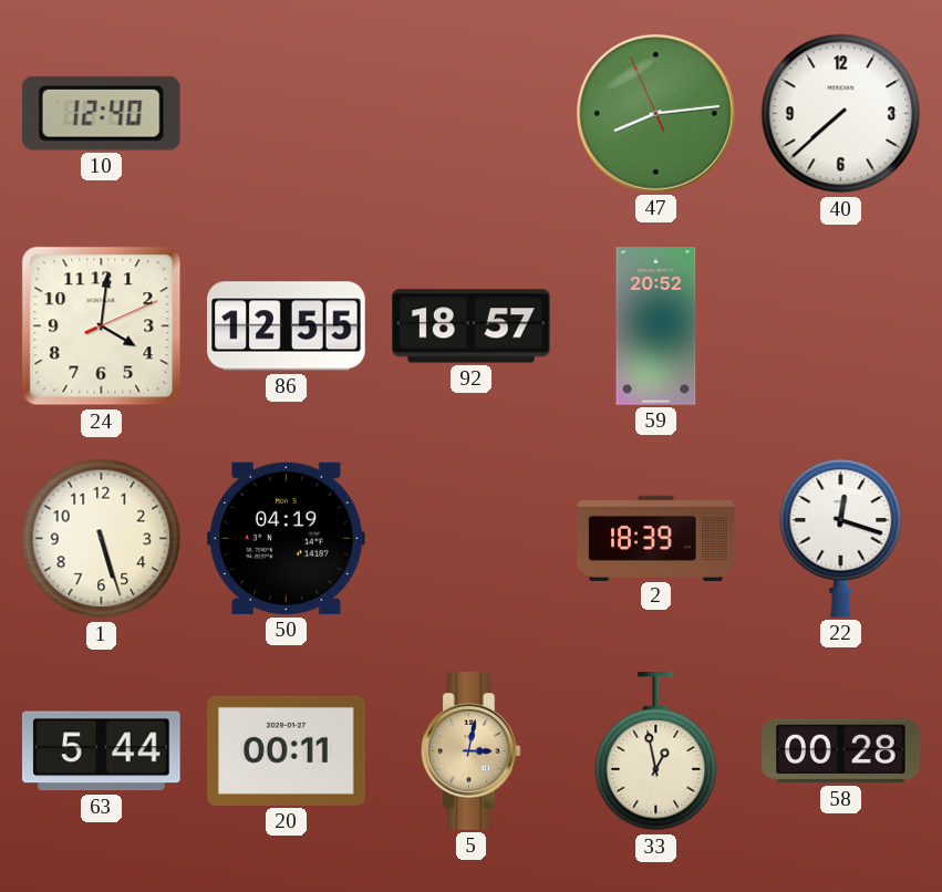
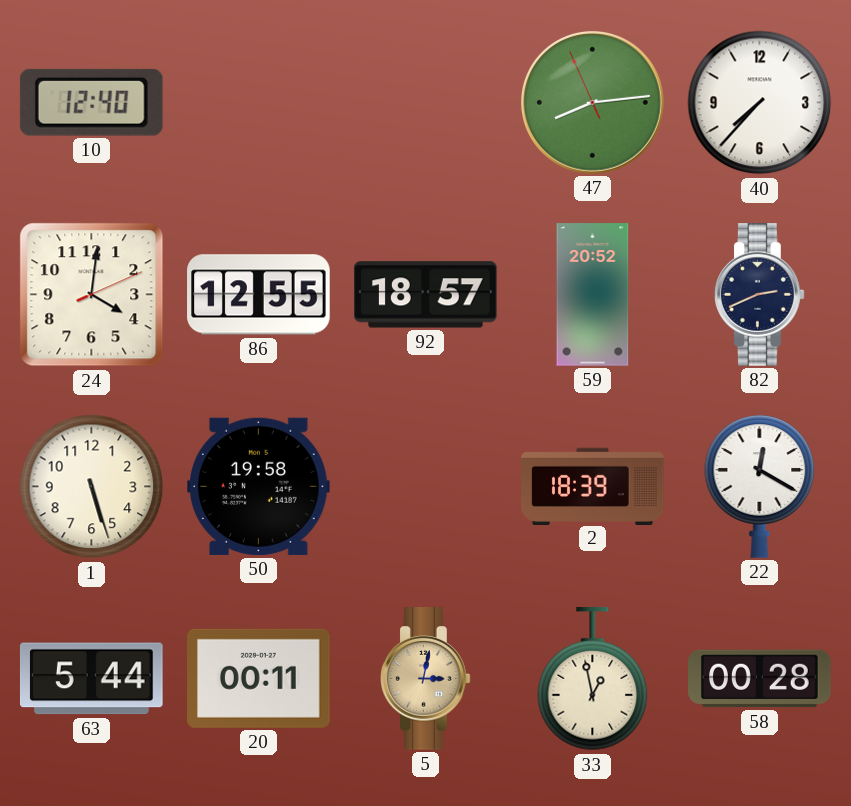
40: 7:38 -> 7:37
82: none -> 2:41
50: 04:19 -> 19:58
22: 12:18 -> 12:20
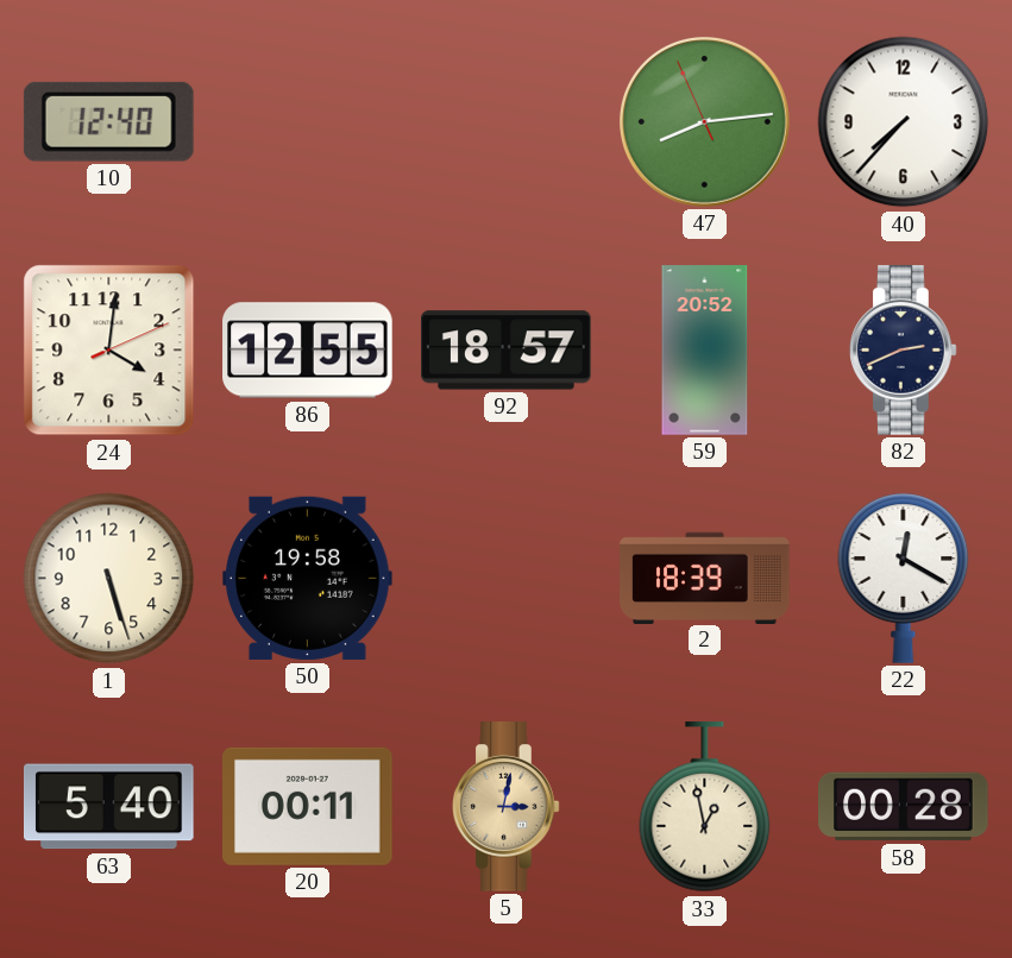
63: 5:44 -> 5:40
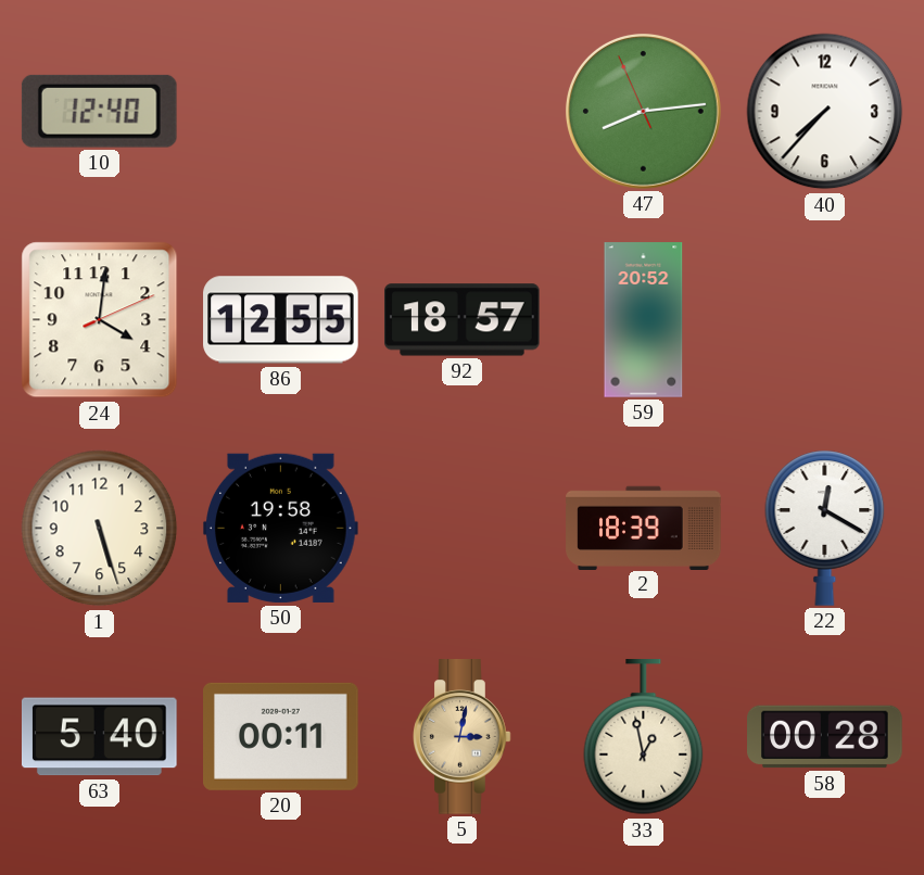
82: 2:41 -> none
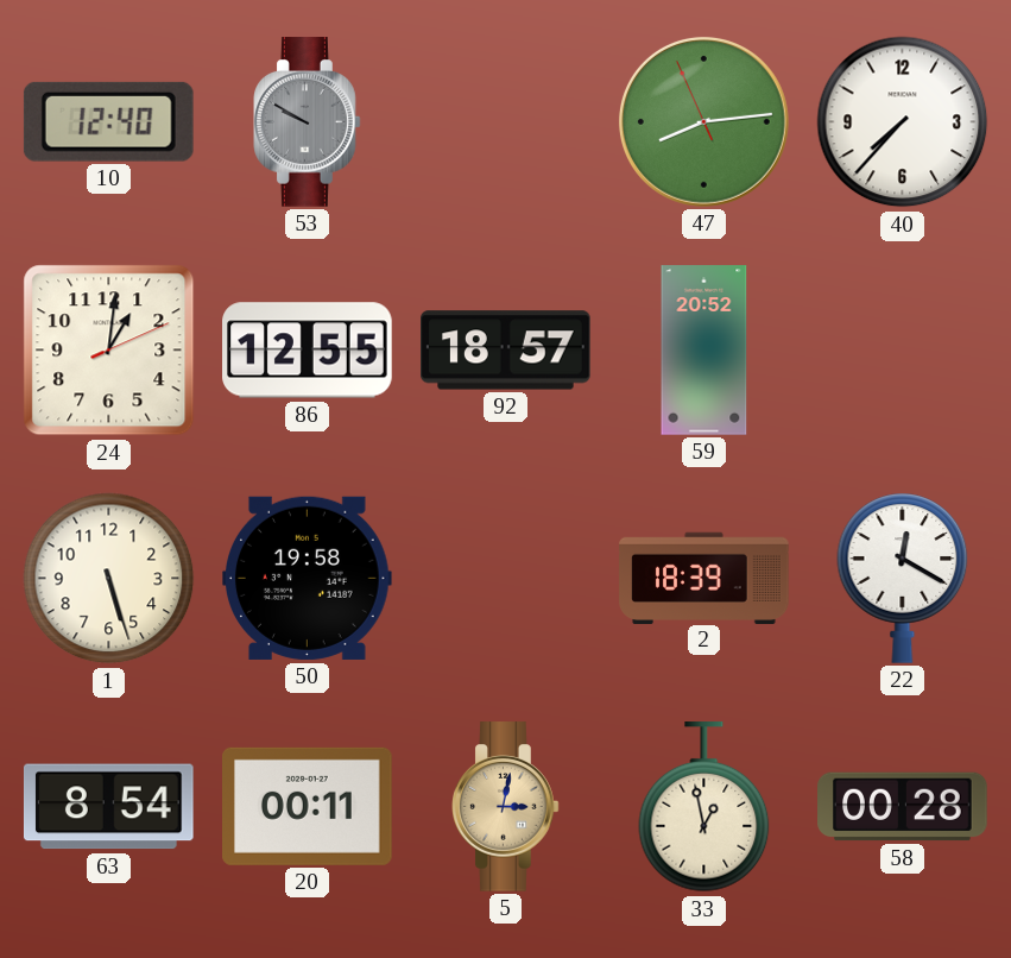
53: none -> 9:50
24: 4:01 -> 1:01
63: 5:40 -> 8:54
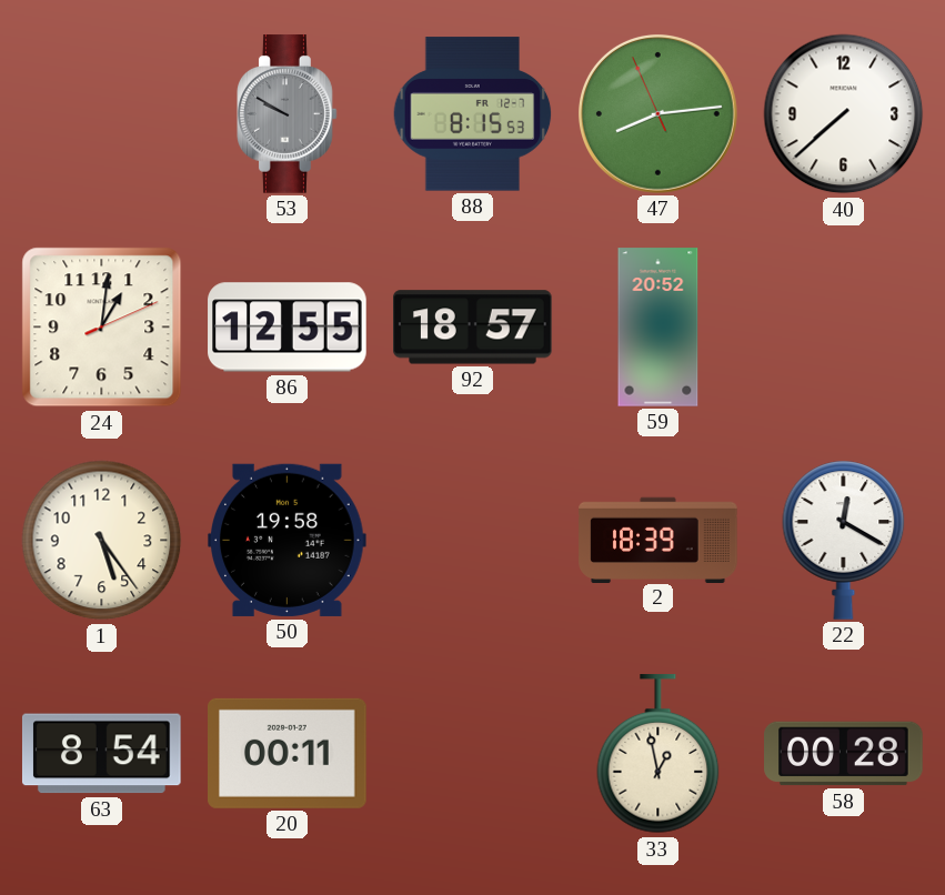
10: 12:40 -> none
88: none -> 8:15
40: 7:37 -> 7:38
1: 5:27 -> 5:24
5: 3:02 -> none
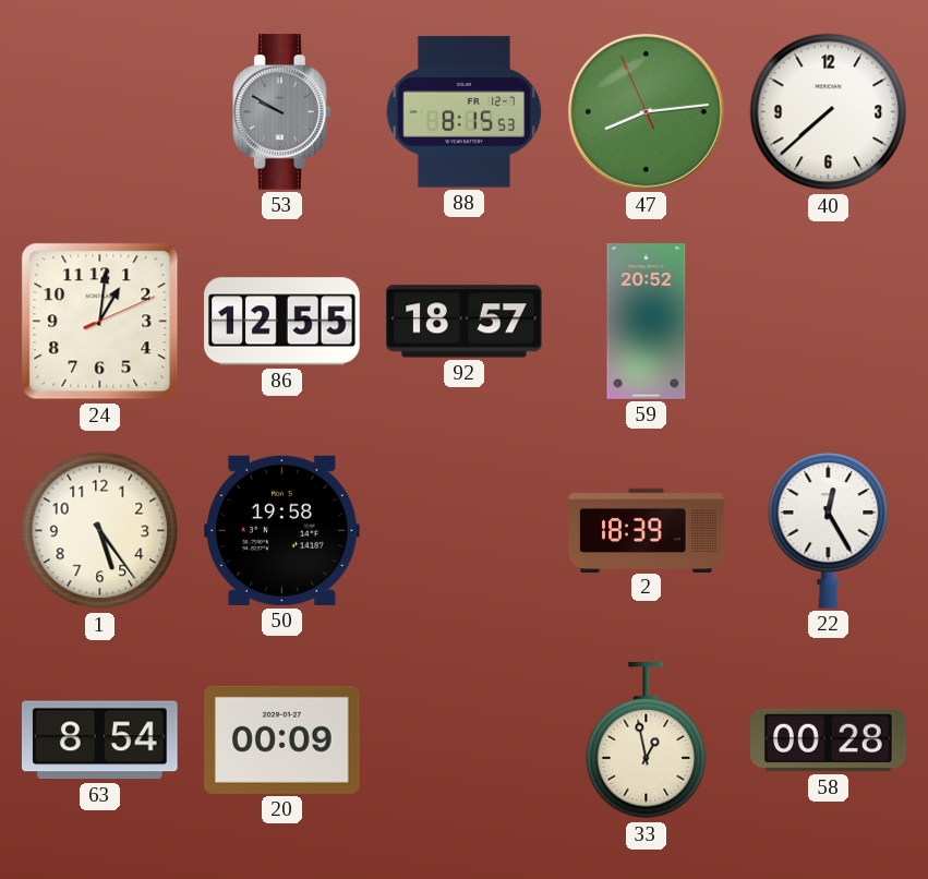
22: 12:20 -> 12:25
20: 00:11 -> 00:09
